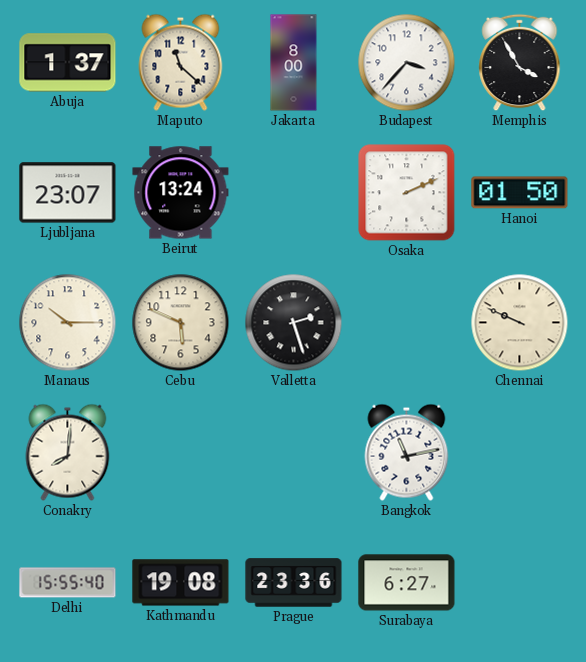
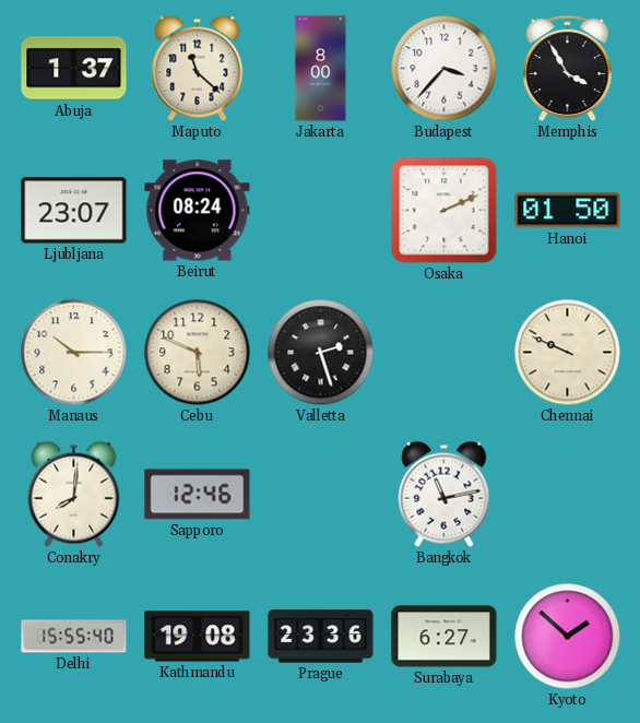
Beirut: 13:24 -> 08:24
Sapporo: none -> 12:46
Kyoto: none -> 1:52
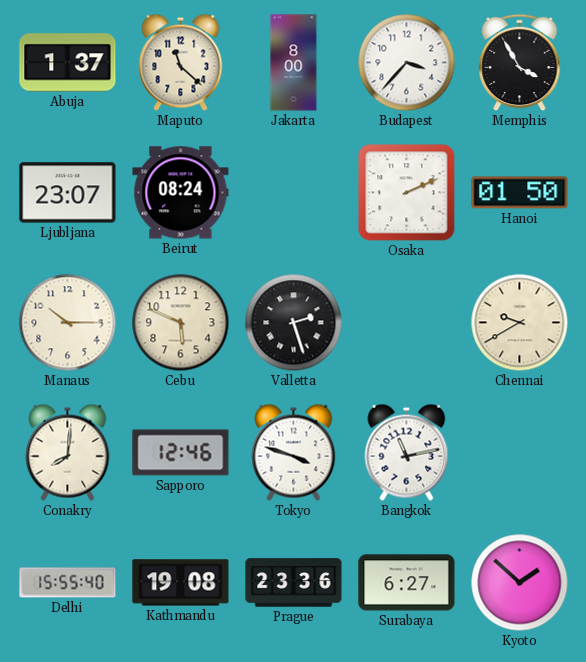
Chennai: 9:49 -> 9:40
Tokyo: none -> 3:48
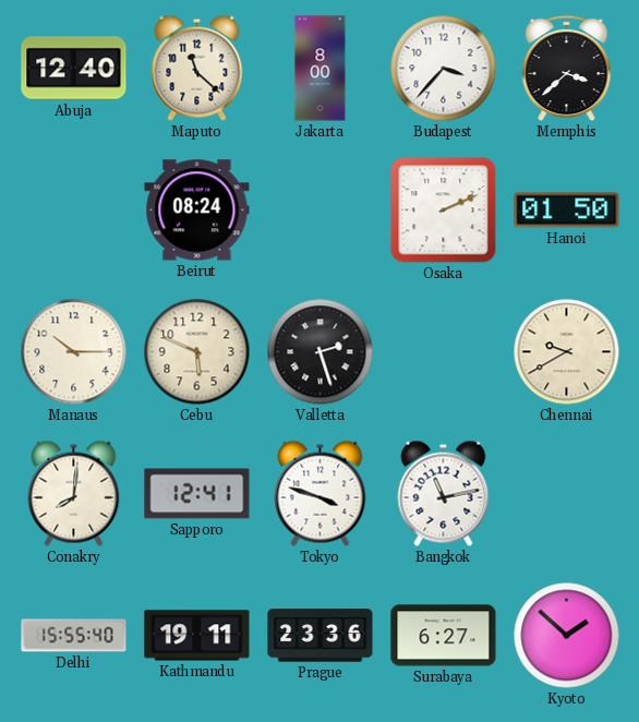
Abuja: 1:37 -> 12:40
Memphis: 3:55 -> 3:38
Ljubljana: 23:07 -> none
Sapporo: 12:46 -> 12:41
Kathmandu: 19:08 -> 19:11
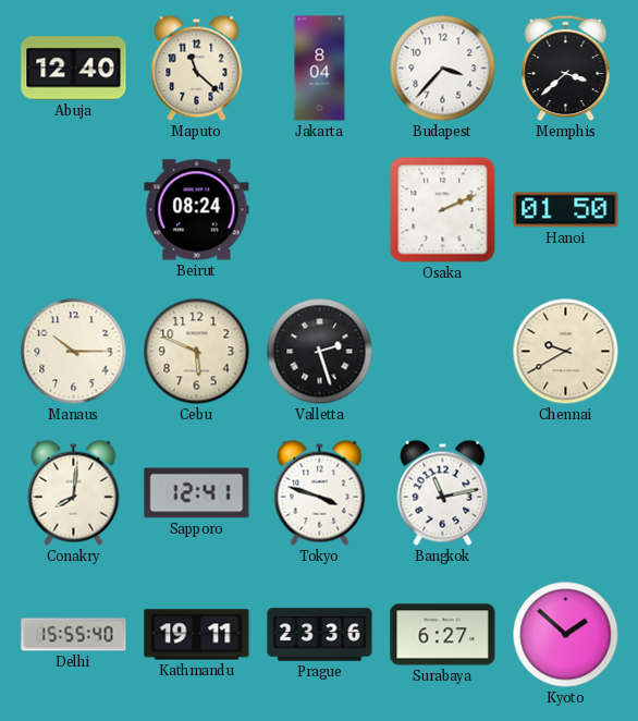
Jakarta: 8:00 -> 8:04
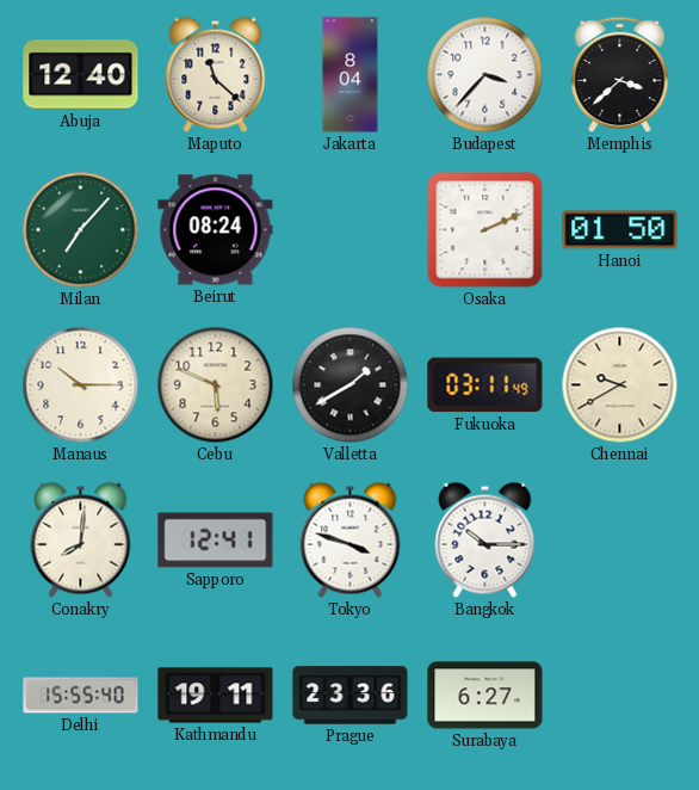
Milan: none -> 7:07
Valletta: 2:27 -> 1:40
Fukuoka: none -> 03:11
Bangkok: 11:13 -> 10:15
Kyoto: 1:52 -> none
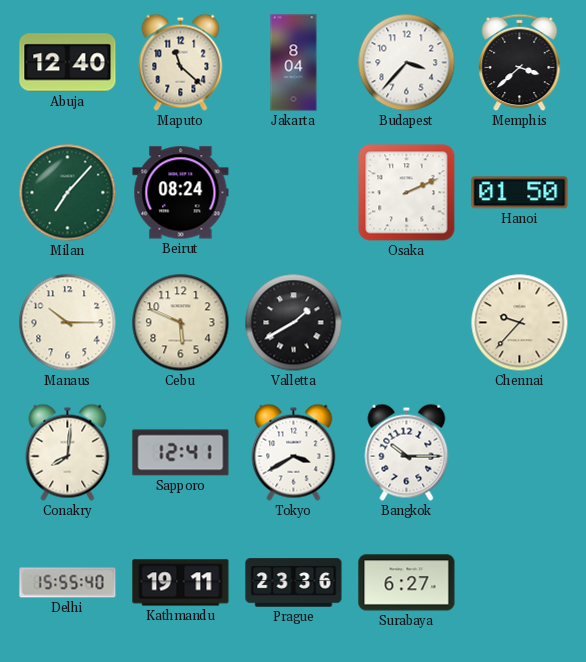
Fukuoka: 03:11 -> none
Chennai: 9:40 -> 9:37
Tokyo: 3:48 -> 3:40
